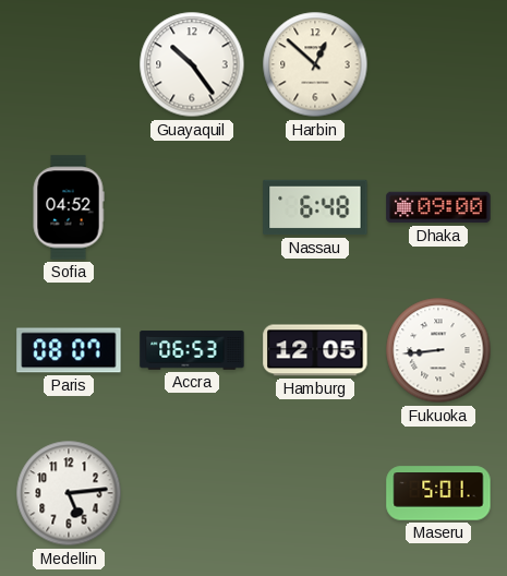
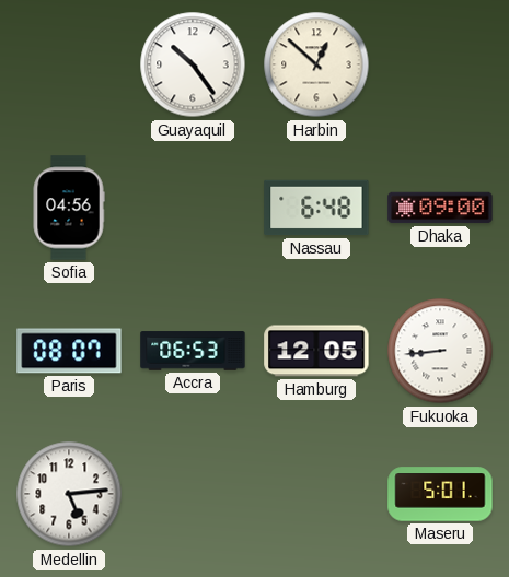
Sofia: 04:52 -> 04:56
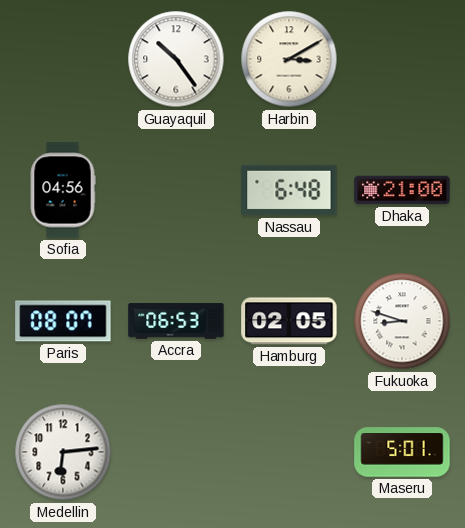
Harbin: 12:52 -> 3:10
Dhaka: 09:00 -> 21:00
Hamburg: 12:05 -> 02:05
Fukuoka: 8:44 -> 8:48
Medellin: 5:14 -> 6:14
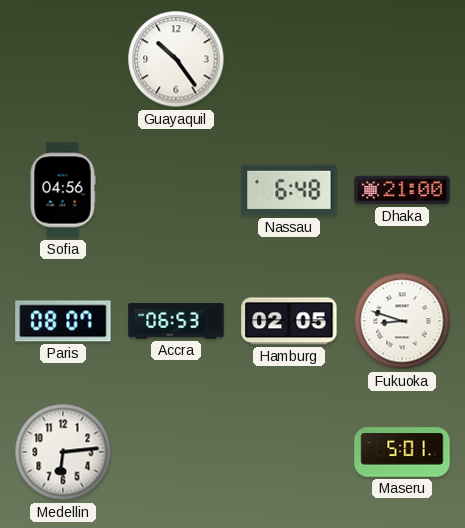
Harbin: 3:10 -> none
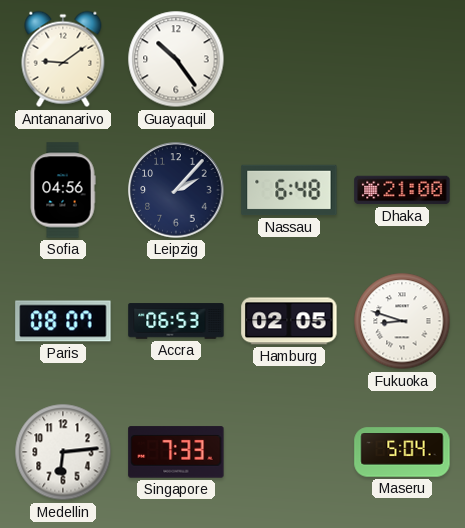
Antananarivo: none -> 9:09
Leipzig: none -> 2:07
Singapore: none -> 7:33
Maseru: 5:01 -> 5:04
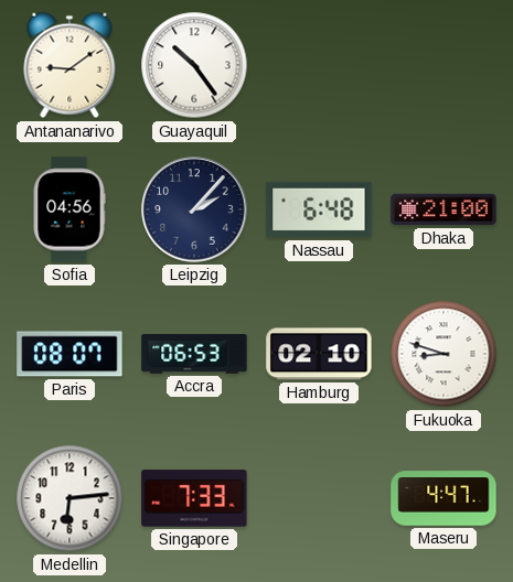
Hamburg: 02:05 -> 02:10
Maseru: 5:04 -> 4:47
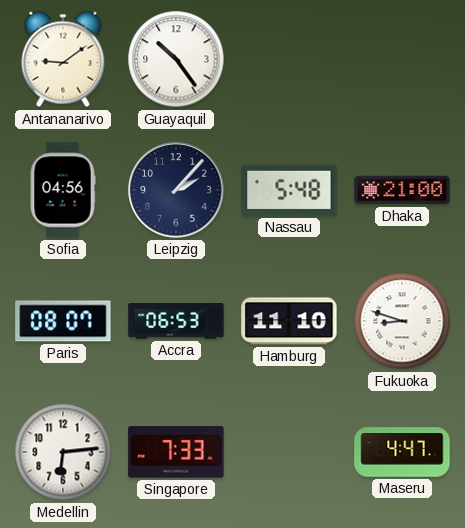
Nassau: 6:48 -> 5:48
Hamburg: 02:10 -> 11:10
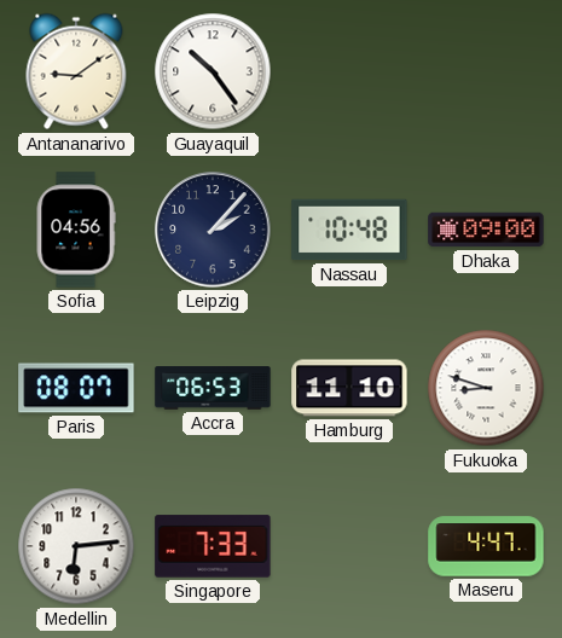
Nassau: 5:48 -> 10:48
Dhaka: 21:00 -> 09:00
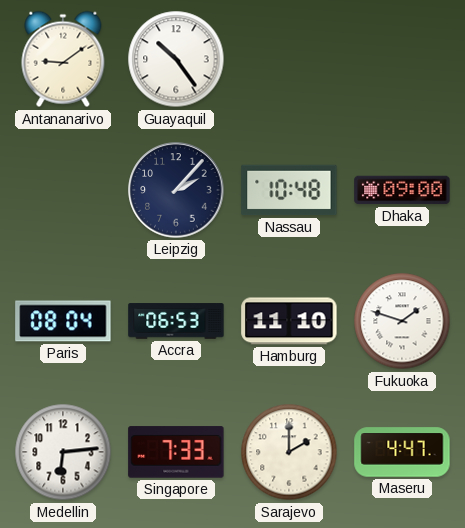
Sofia: 04:56 -> none
Paris: 08:07 -> 08:04
Fukuoka: 8:48 -> 1:48
Sarajevo: none -> 2:00
